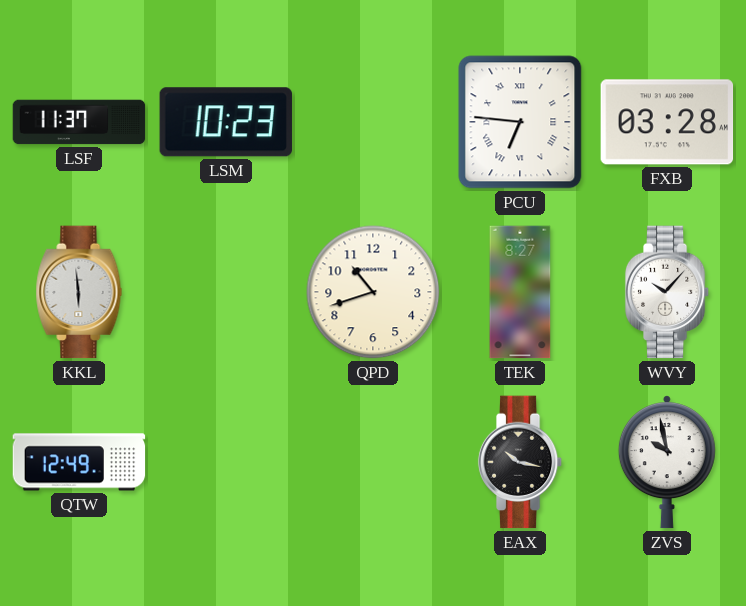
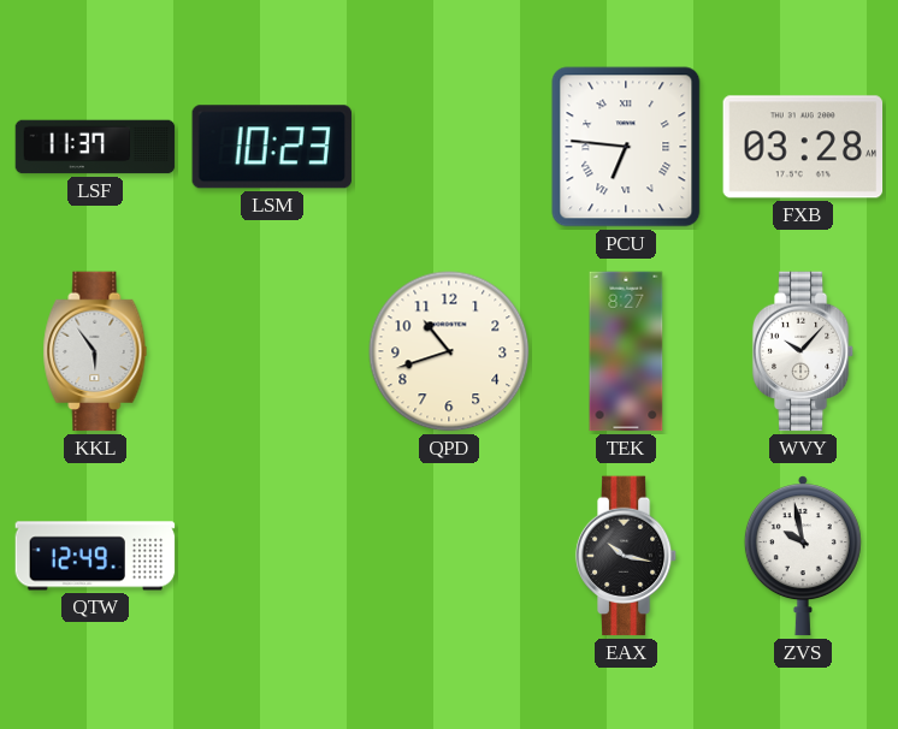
KKL: 5:59 -> 5:54
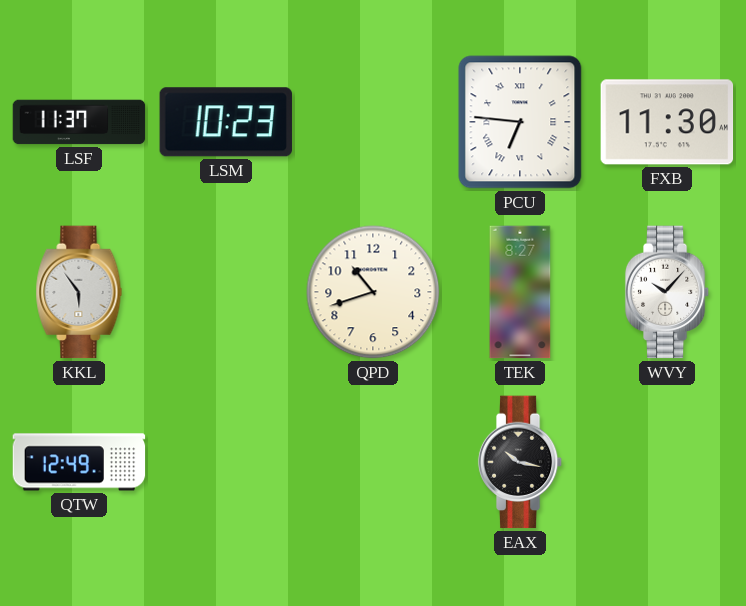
FXB: 03:28 -> 11:30
ZVS: 9:58 -> none
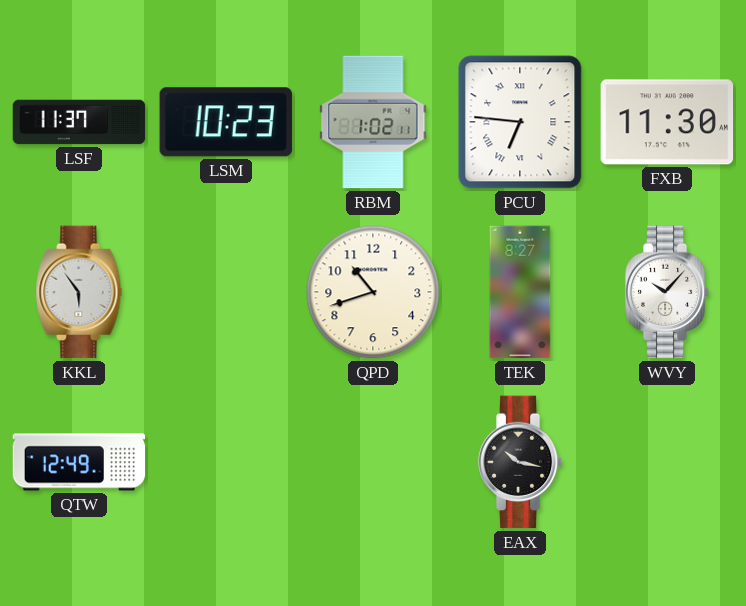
RBM: none -> 1:02
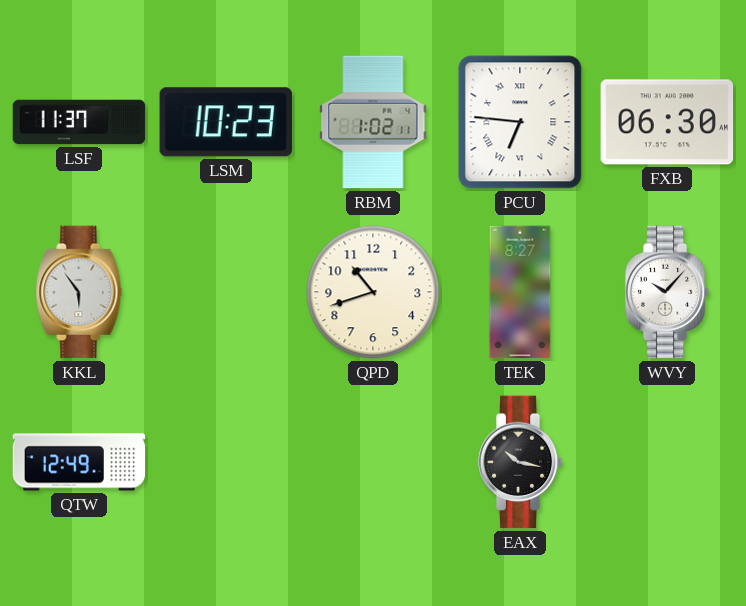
FXB: 11:30 -> 06:30
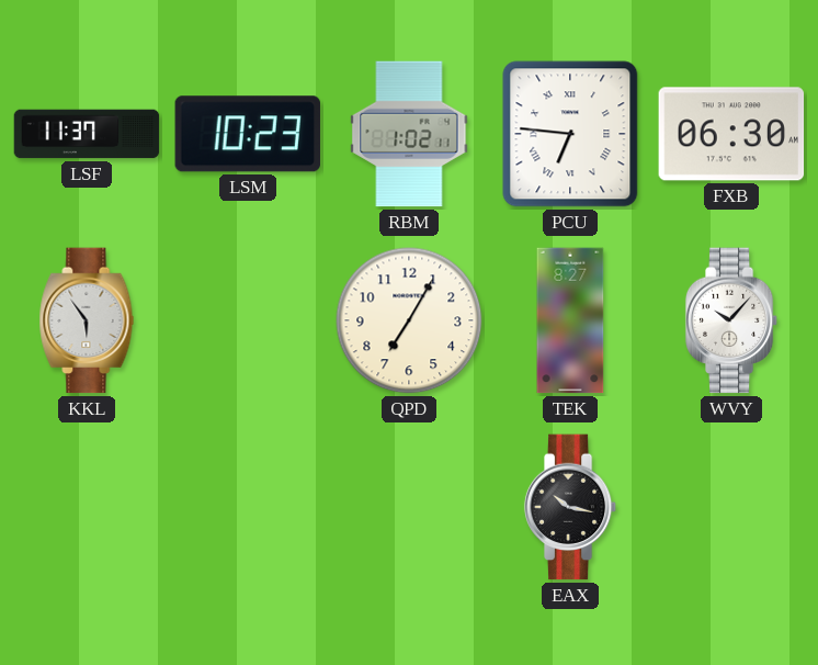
QPD: 10:42 -> 7:05
QTW: 12:49 -> none
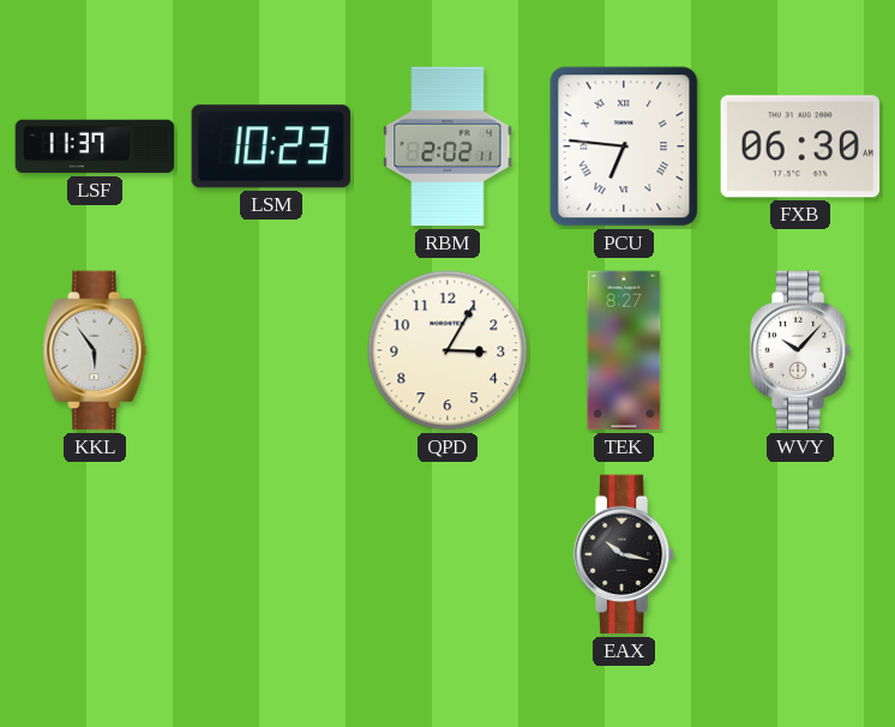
RBM: 1:02 -> 2:02
QPD: 7:05 -> 3:05
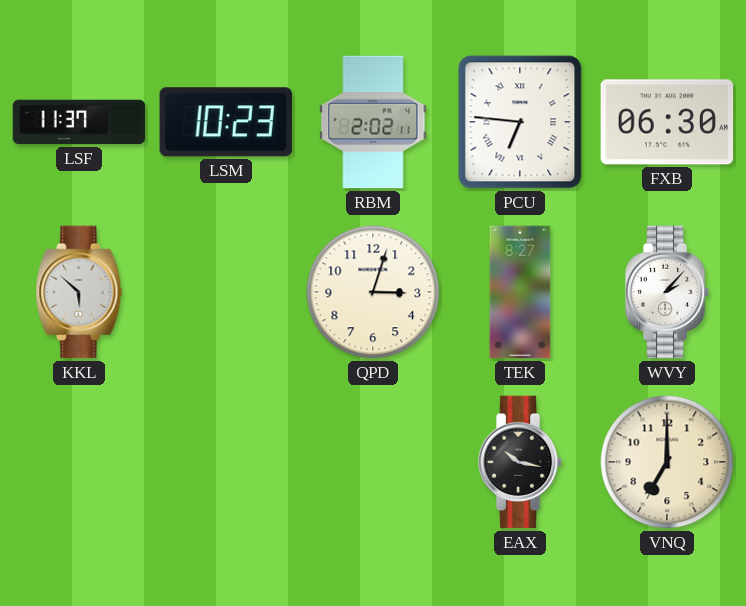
KKL: 5:54 -> 5:52
QPD: 3:05 -> 3:03
WVY: 10:07 -> 2:07
VNQ: none -> 7:00
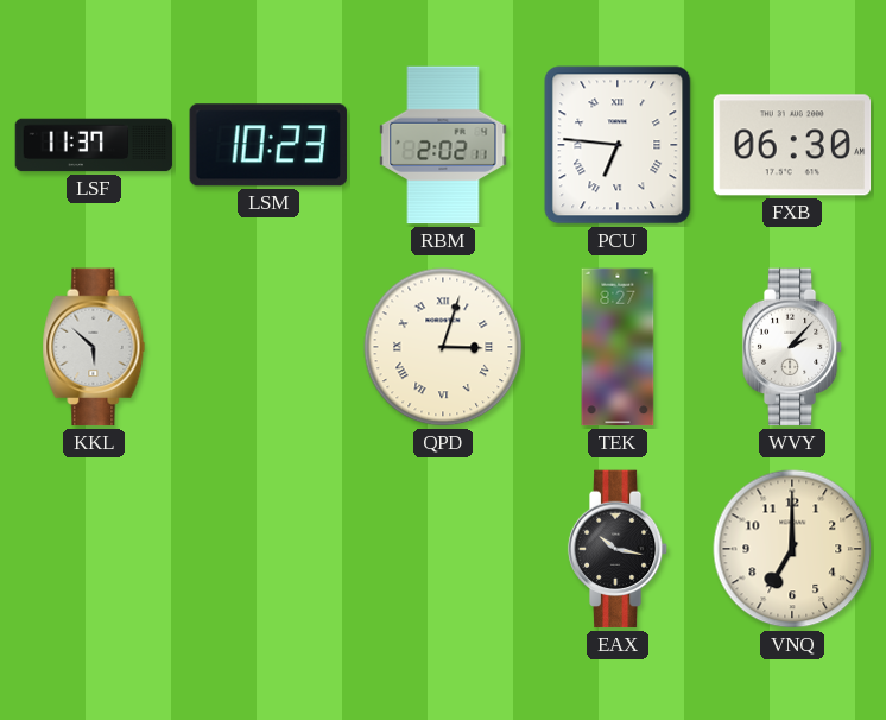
QPD numerals: Arabic -> Roman
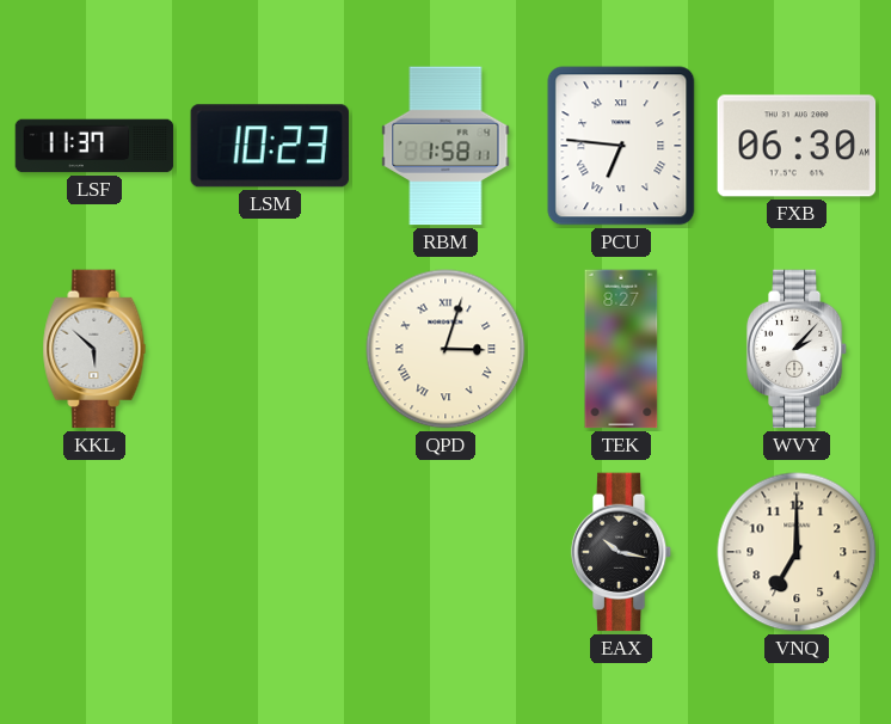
RBM: 2:02 -> 1:58
